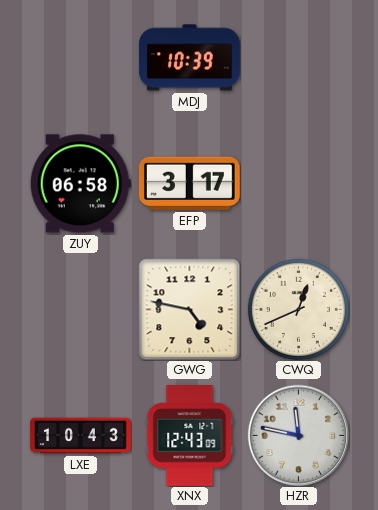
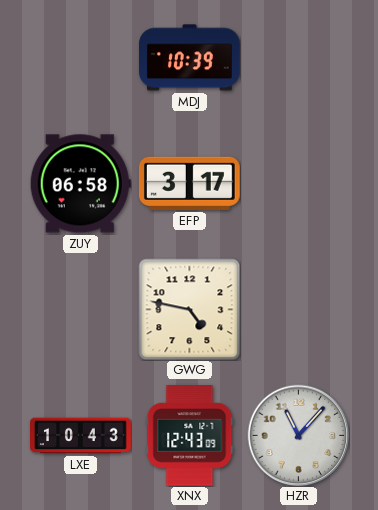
CWQ: 12:41 -> none
HZR: 11:47 -> 11:07
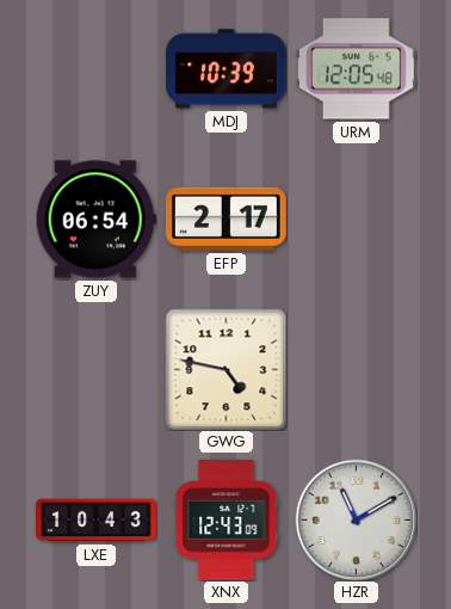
URM: none -> 12:05
ZUY: 06:58 -> 06:54
EFP: 3:17 -> 2:17
HZR: 11:07 -> 11:10
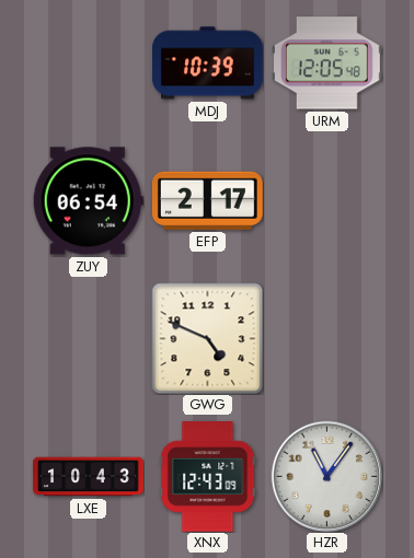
GWG: 4:47 -> 4:49
HZR: 11:10 -> 11:06
